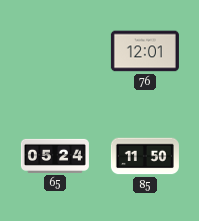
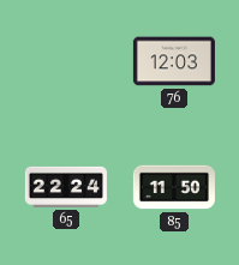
76: 12:01 -> 12:03
65: 05:24 -> 22:24
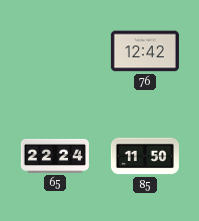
76: 12:03 -> 12:42
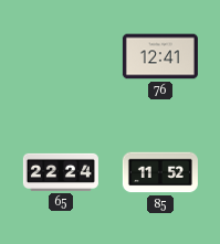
76: 12:42 -> 12:41
85: 11:50 -> 11:52
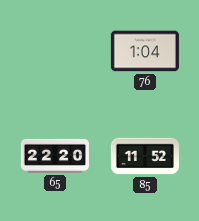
76: 12:41 -> 1:04
65: 22:24 -> 22:20
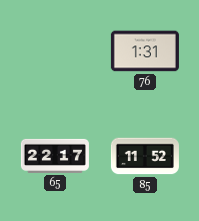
76: 1:04 -> 1:31
65: 22:20 -> 22:17
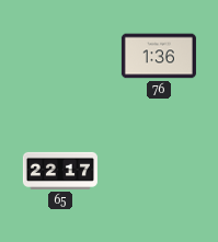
76: 1:31 -> 1:36
85: 11:52 -> none
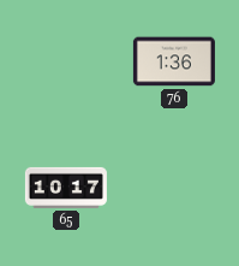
65: 22:17 -> 10:17
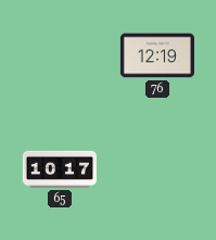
76: 1:36 -> 12:19
